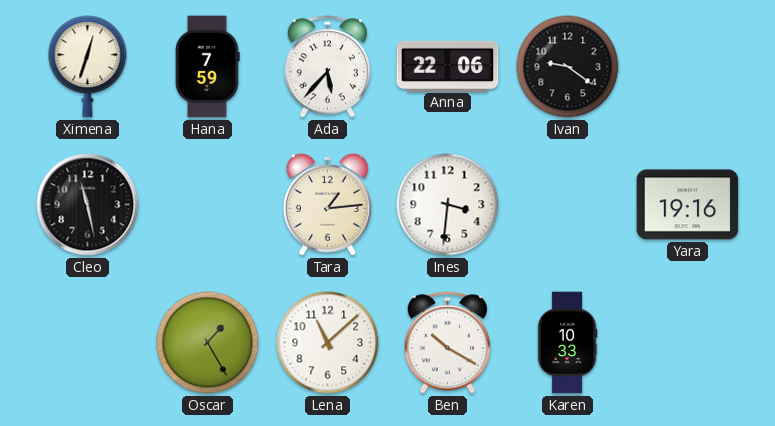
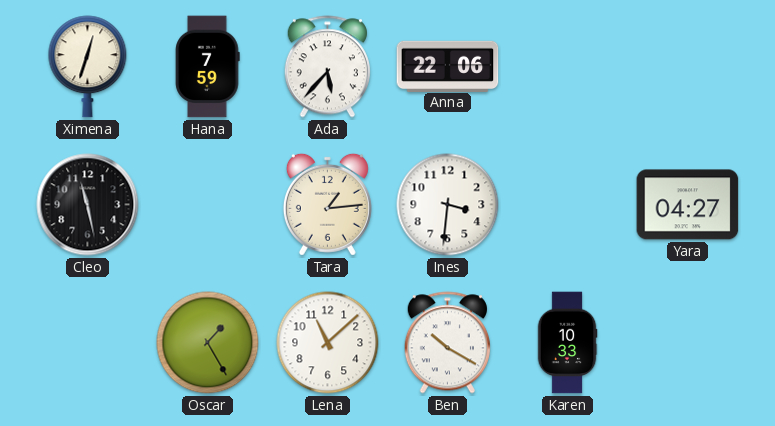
Ivan: 9:21 -> none
Yara: 19:16 -> 04:27
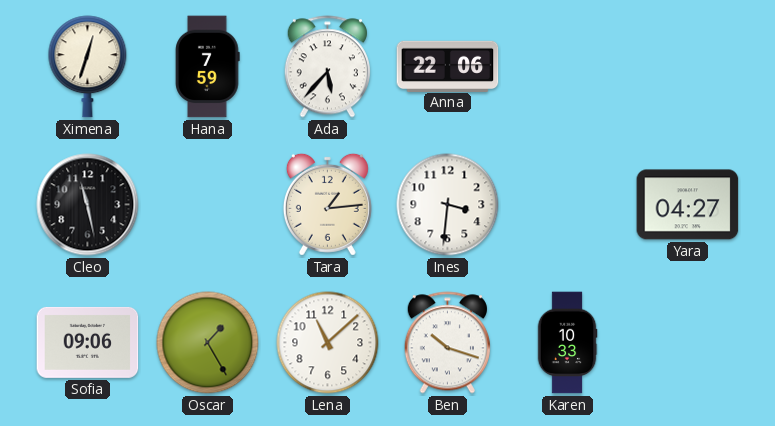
Sofia: none -> 09:06
Ben: 10:20 -> 10:18
